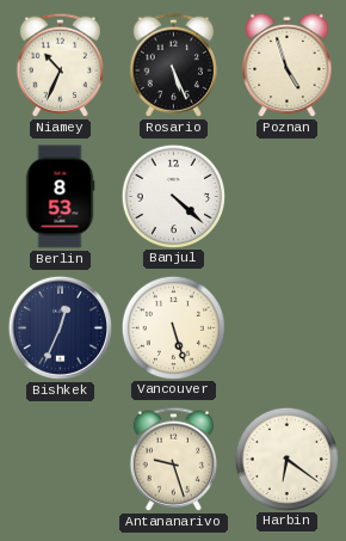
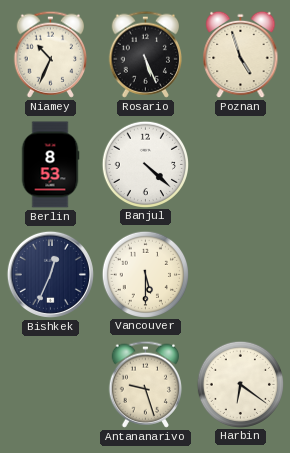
Vancouver: 5:27 -> 5:30
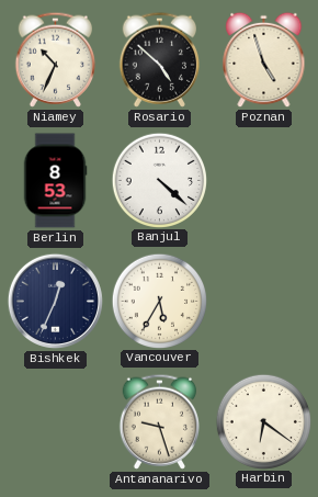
Rosario: 5:26 -> 4:52
Vancouver: 5:30 -> 5:35
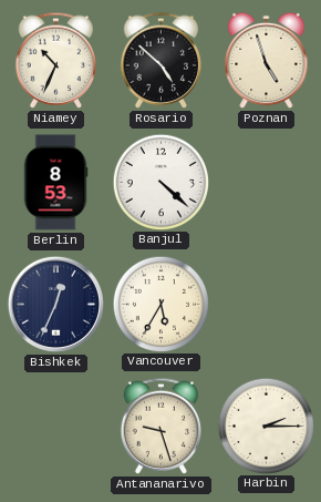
Harbin: 6:21 -> 2:15
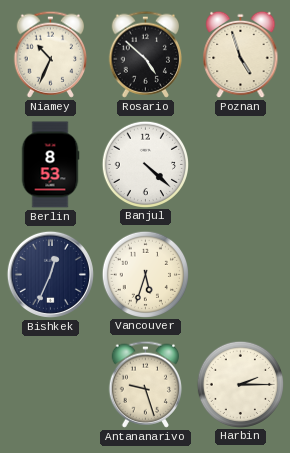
Vancouver: 5:35 -> 5:33
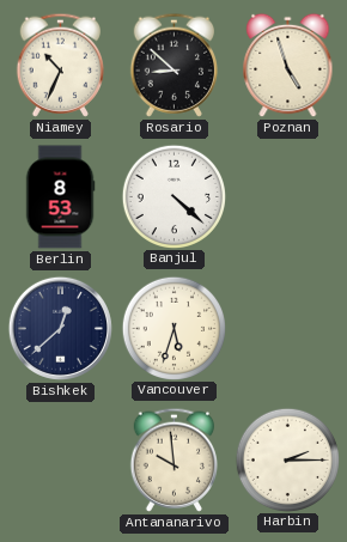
Rosario: 4:52 -> 8:52
Bishkek: 12:34 -> 12:38
Antananarivo: 9:27 -> 9:59
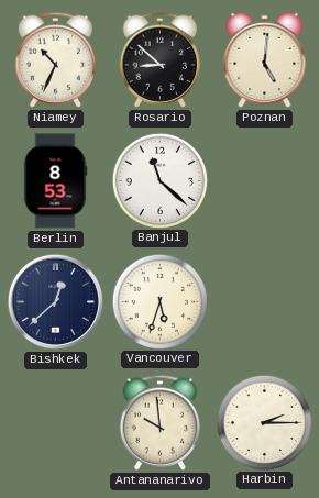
Poznan: 4:57 -> 5:01
Banjul: 4:22 -> 11:22
